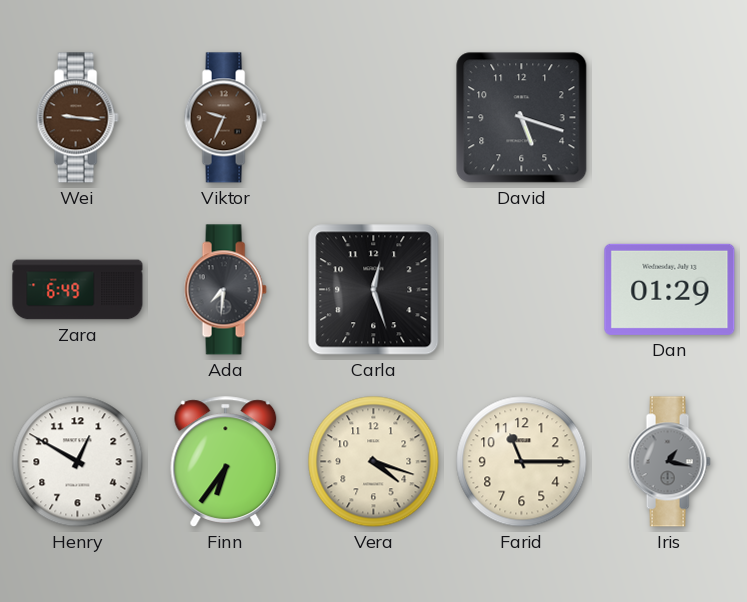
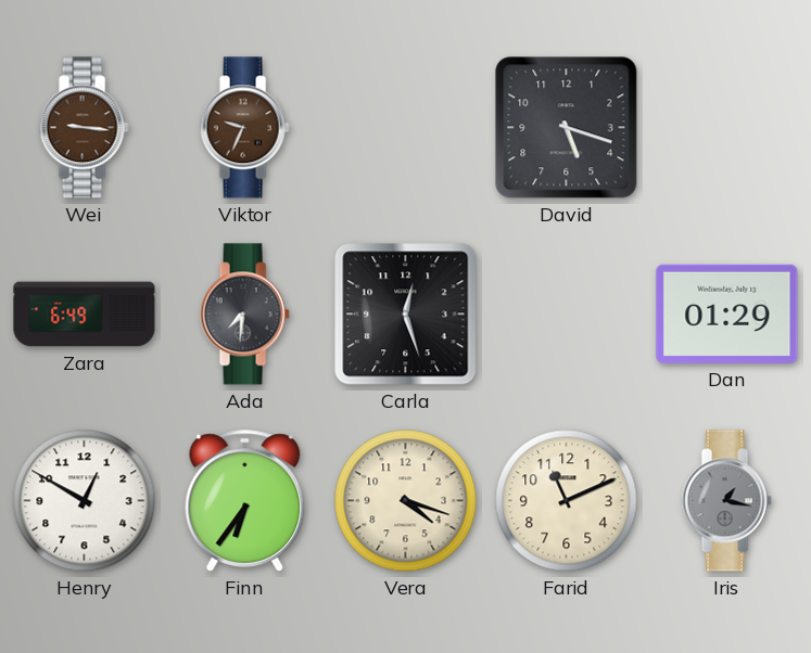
Farid: 11:15 -> 11:11
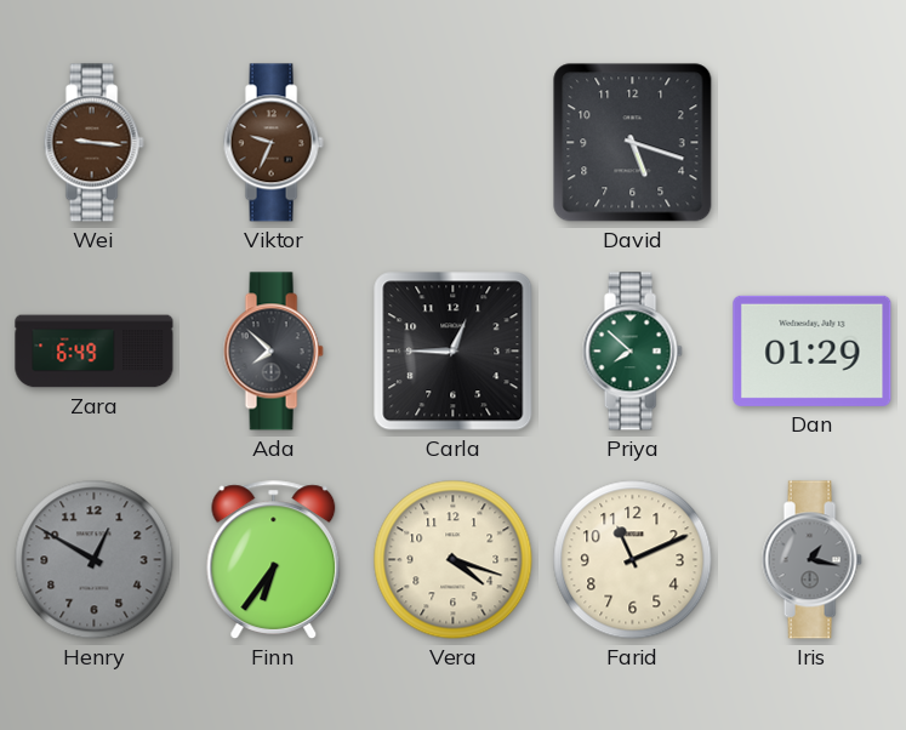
Ada: 7:31 -> 7:52
Carla: 12:27 -> 12:45
Priya: none -> 7:52
Henry dial: white -> grey
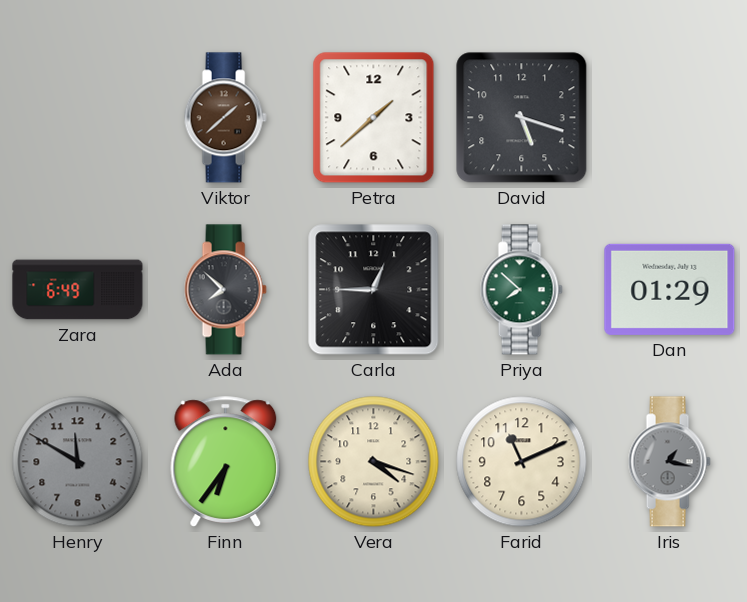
Wei: 9:16 -> none
Viktor: 9:34 -> 1:38
Petra: none -> 1:38
Henry: 12:50 -> 11:50
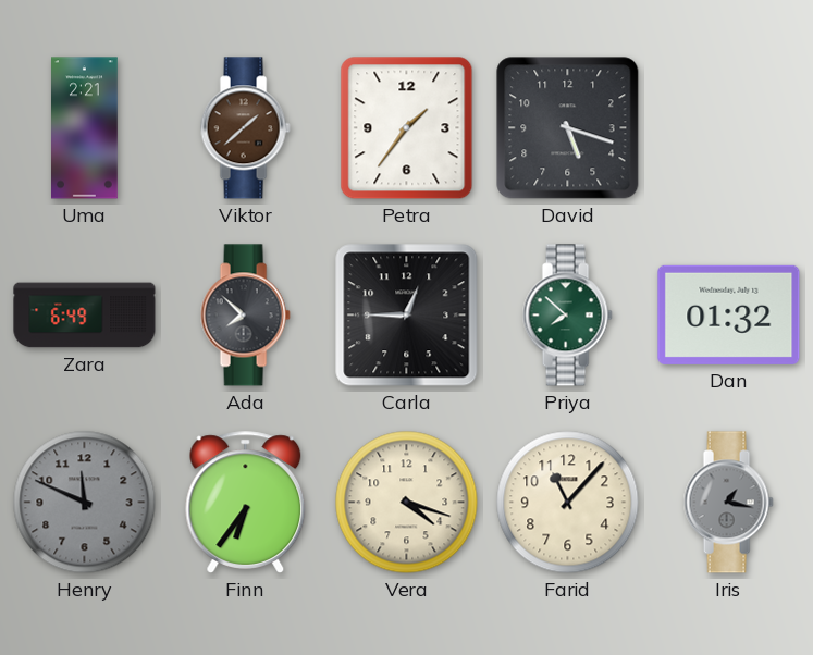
Uma: none -> 2:21
Petra: 1:38 -> 1:36
Dan: 01:29 -> 01:32
Henry: 11:50 -> 11:49
Farid: 11:11 -> 11:07
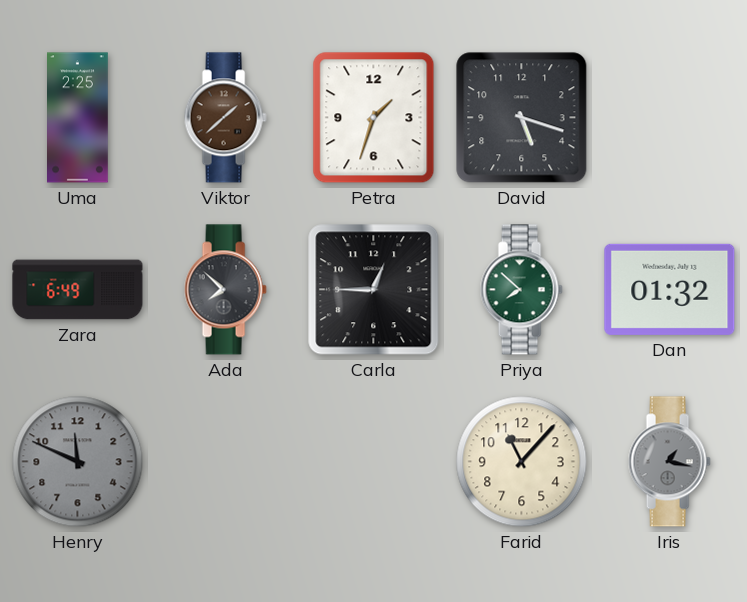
Uma: 2:21 -> 2:25
Petra: 1:36 -> 1:33
Finn: 6:36 -> none
Vera: 4:18 -> none
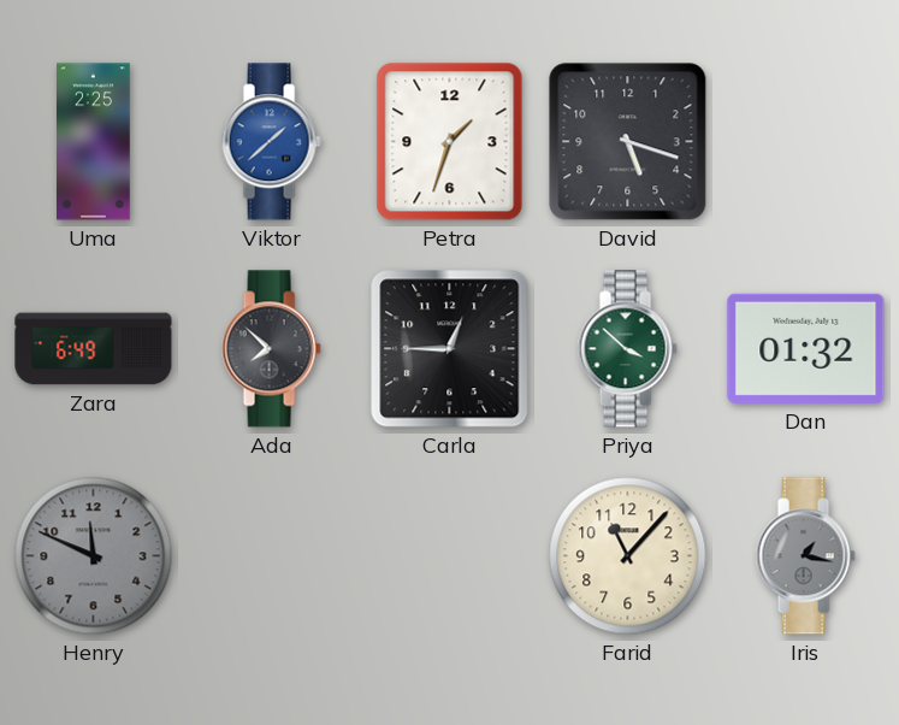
Viktor dial: brown -> blue
Priya: 7:52 -> 3:52
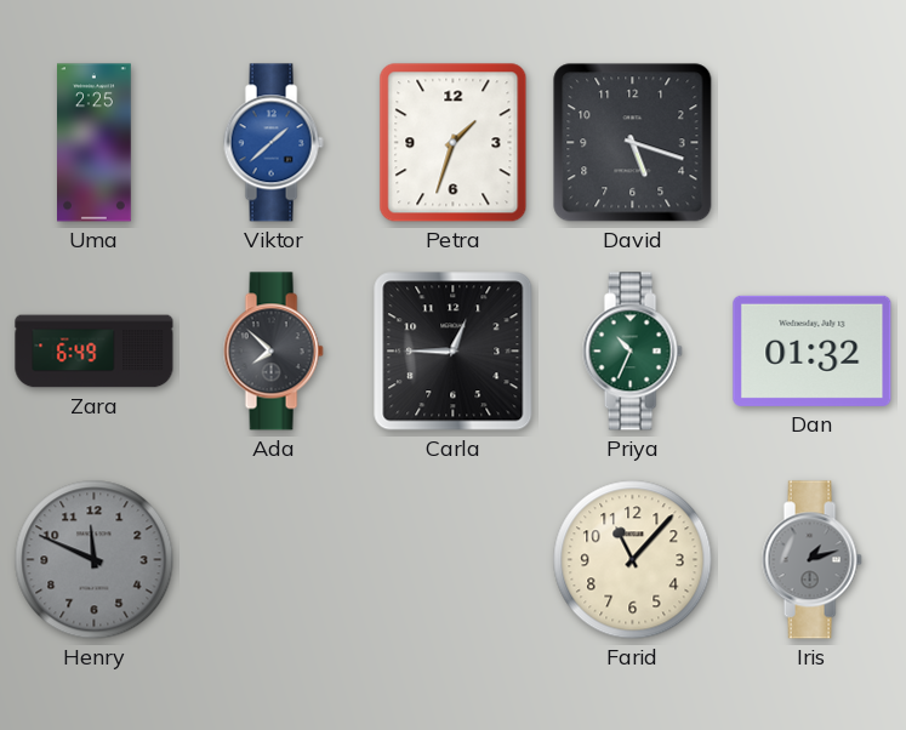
Priya: 3:52 -> 10:34
Iris: 1:17 -> 1:12
